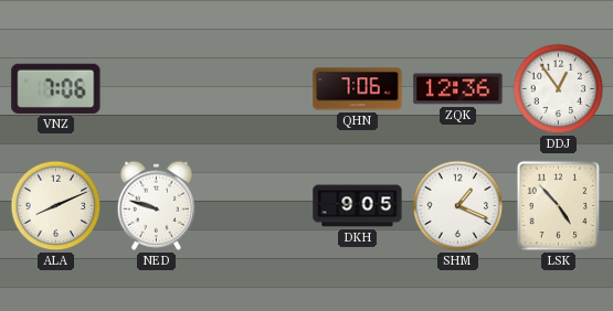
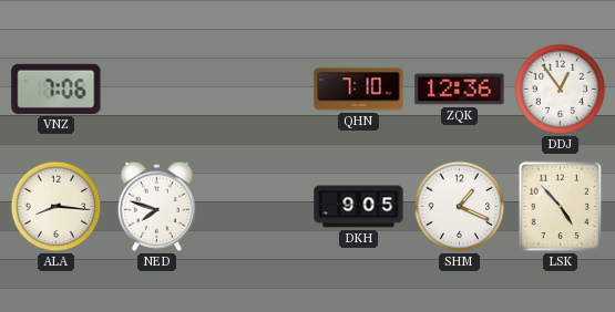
QHN: 7:06 -> 7:10
ALA: 8:11 -> 8:16
NED: 9:48 -> 7:48
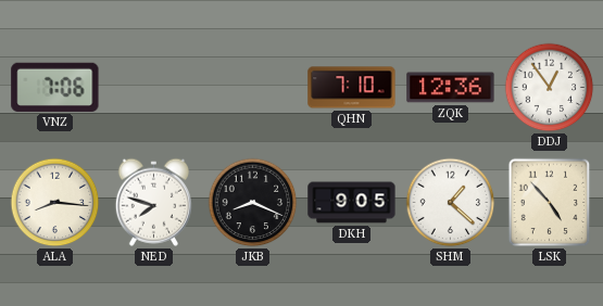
JKB: none -> 8:19
SHM: 1:19 -> 1:22
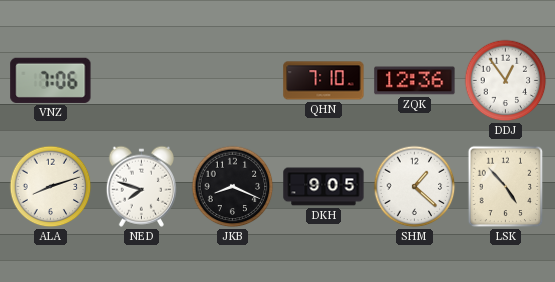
ALA: 8:16 -> 8:12
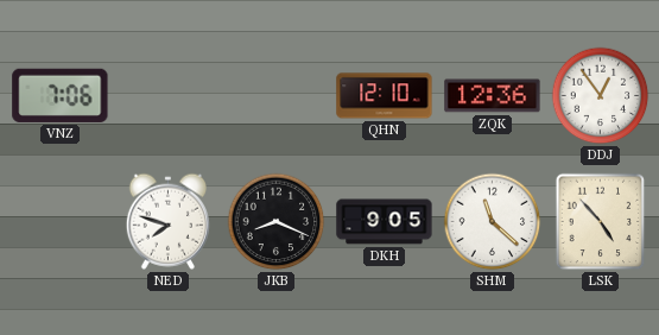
QHN: 7:10 -> 12:10
ALA: 8:12 -> none
SHM: 1:22 -> 11:22
